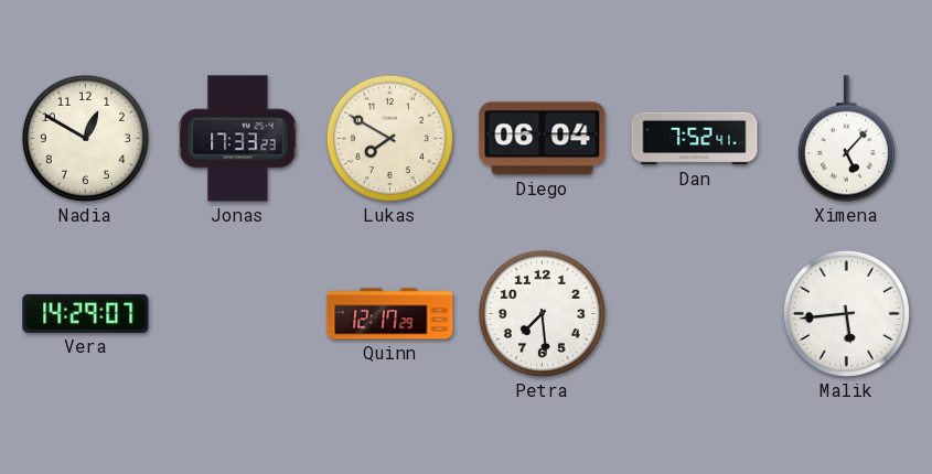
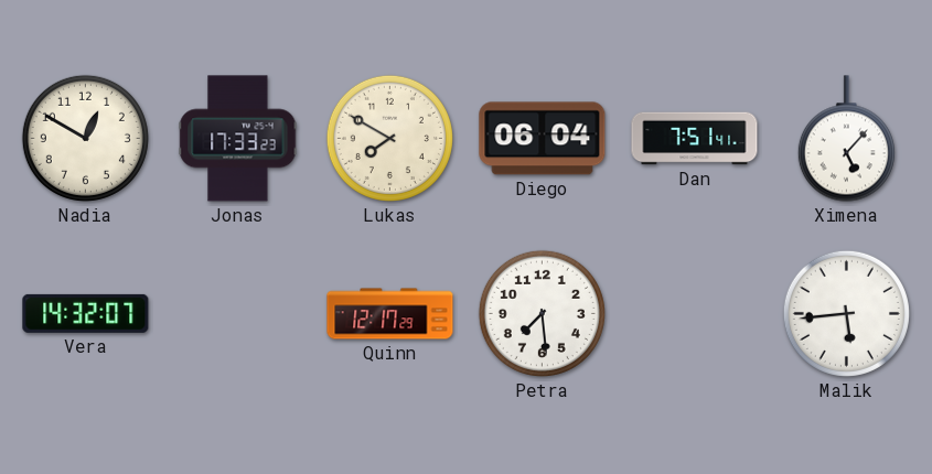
Dan: 7:52 -> 7:51
Vera: 14:29 -> 14:32
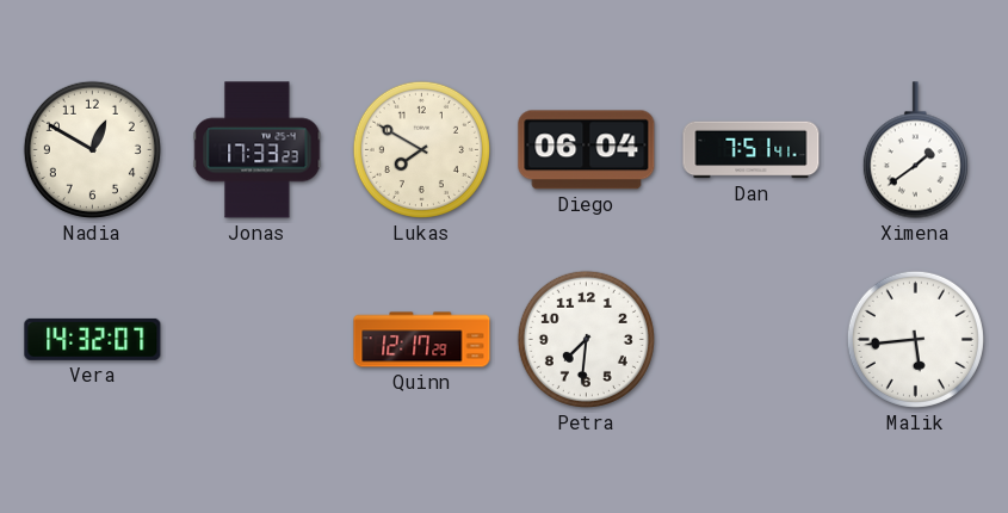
Ximena: 5:07 -> 1:39
Petra: 7:29 -> 7:31
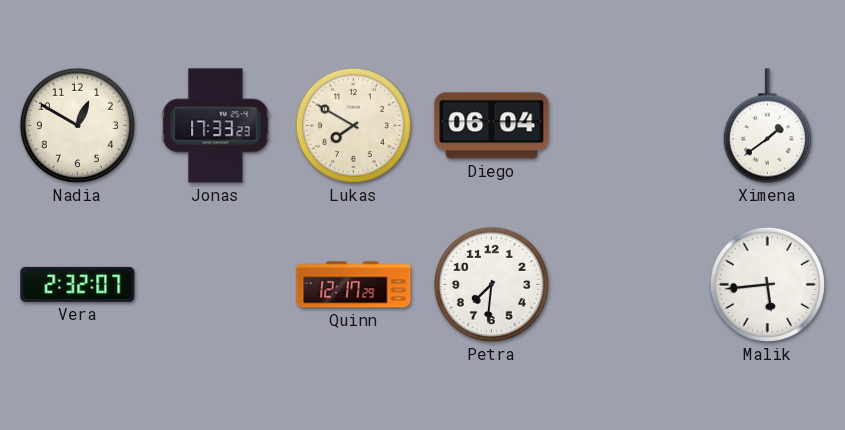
Dan: 7:51 -> none
Vera: 14:32 -> 2:32
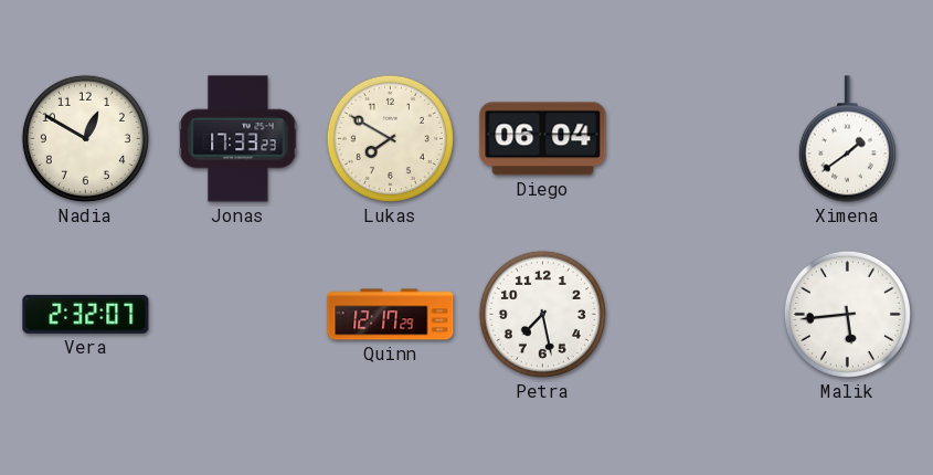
Petra: 7:31 -> 7:28
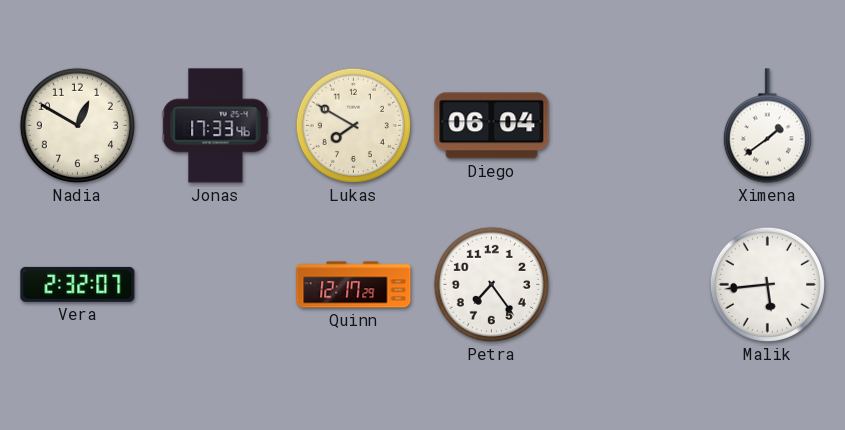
Jonas: 17:33:23 -> 17:33:46
Petra: 7:28 -> 7:24
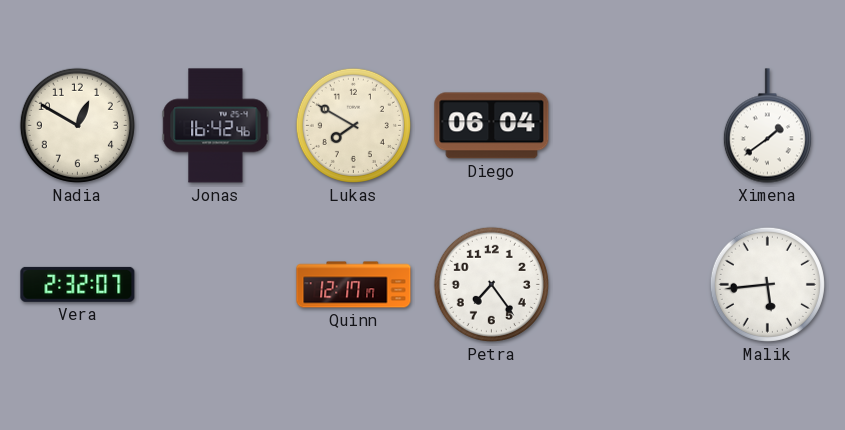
Jonas: 17:33 -> 16:42
Quinn: 12:17:29 -> 12:17:17
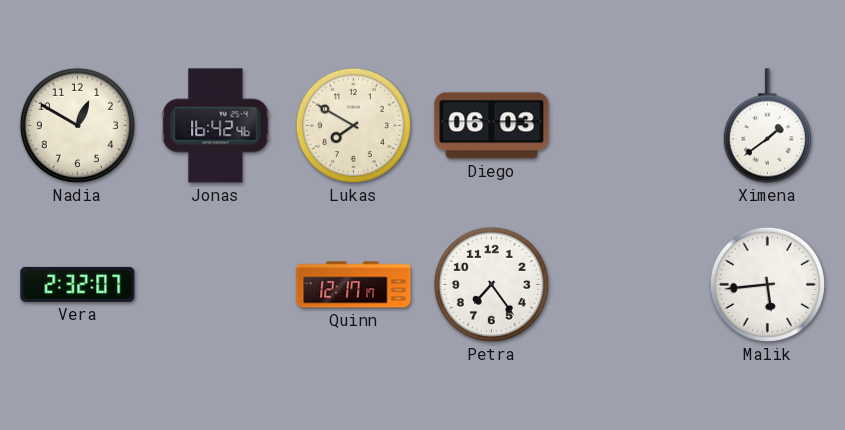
Diego: 06:04 -> 06:03
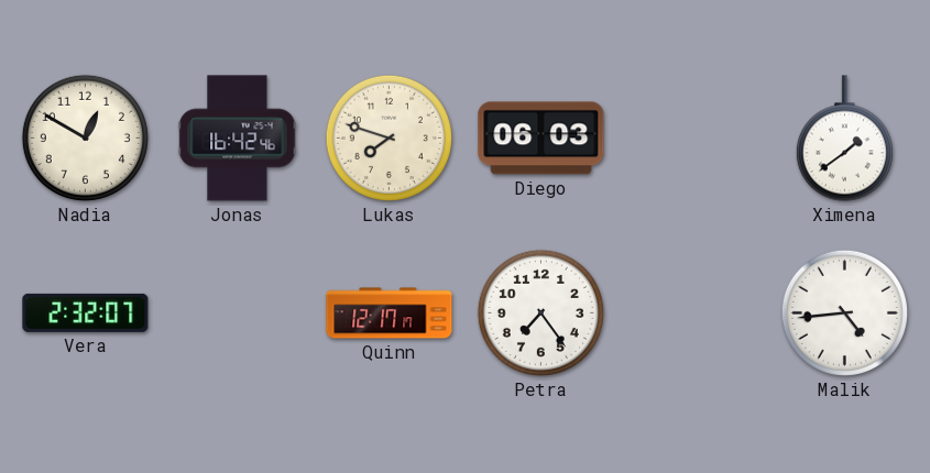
Lukas: 7:50 -> 7:48
Malik: 5:44 -> 4:44
